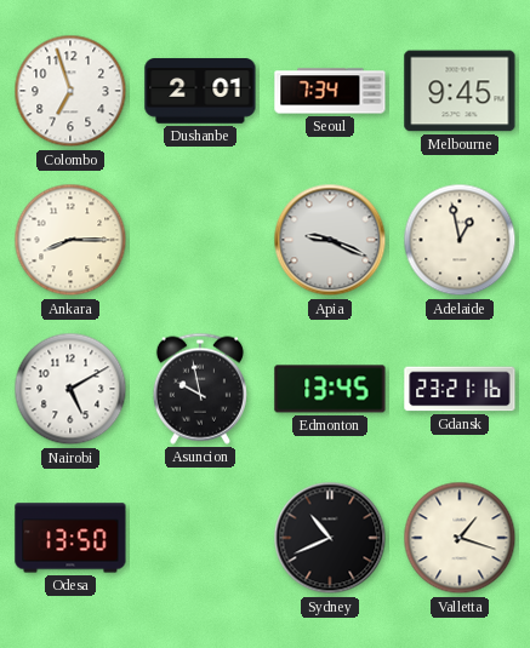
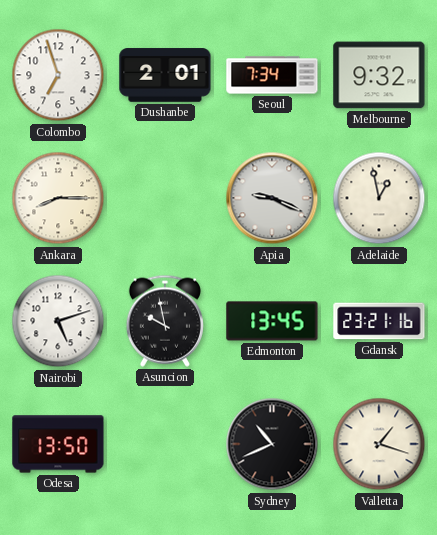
Melbourne: 9:45 -> 9:32
Nairobi: 5:10 -> 5:12
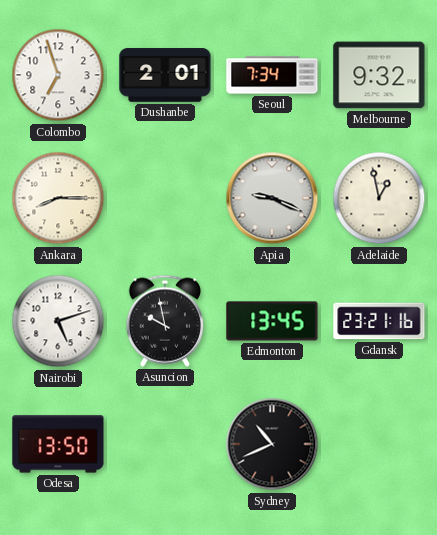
Valletta: 1:18 -> none
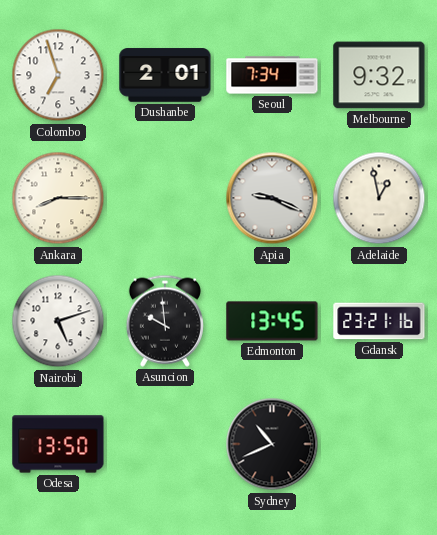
Asuncion: 9:58 -> 9:59
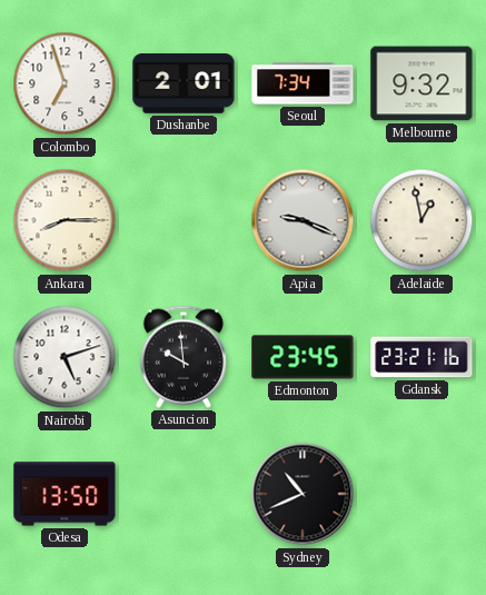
Edmonton: 13:45 -> 23:45
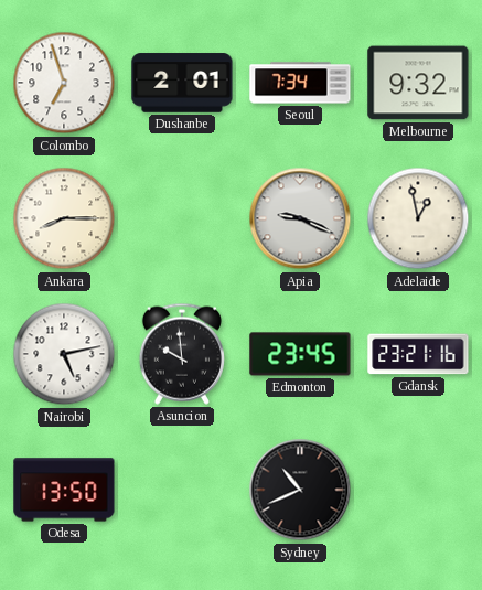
Nairobi: 5:12 -> 5:13
